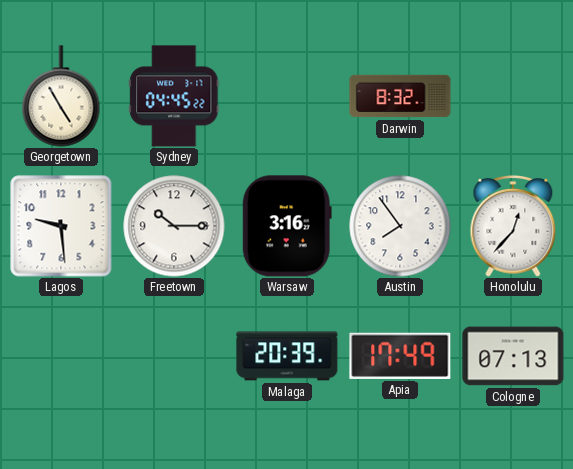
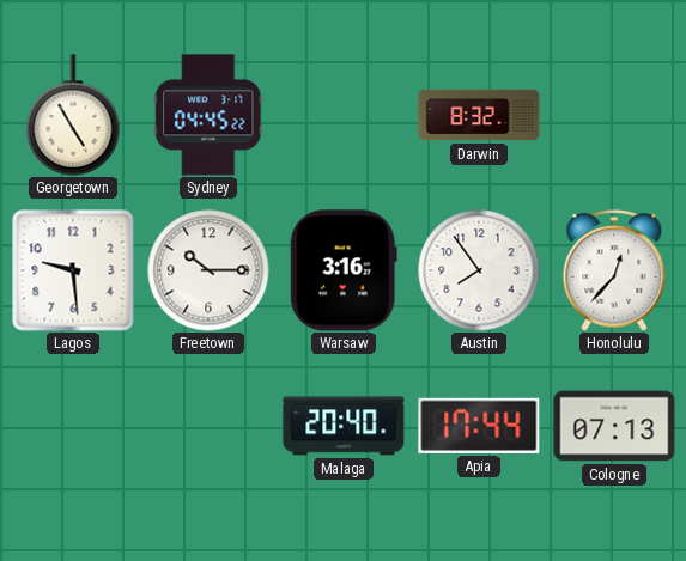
Malaga: 20:39 -> 20:40
Apia: 17:49 -> 17:44
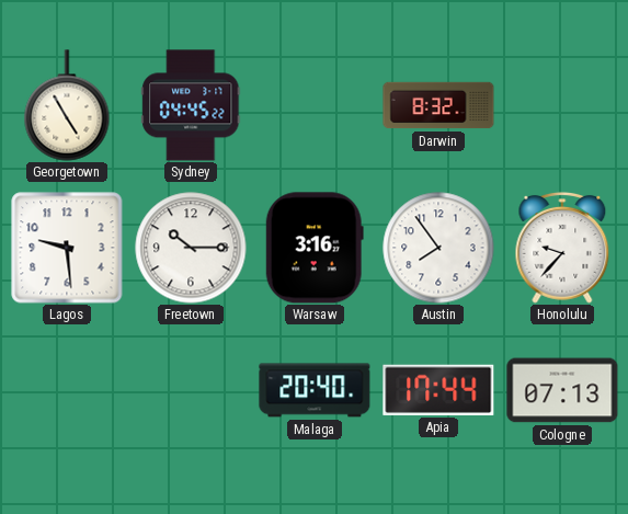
Honolulu: 12:37 -> 9:37
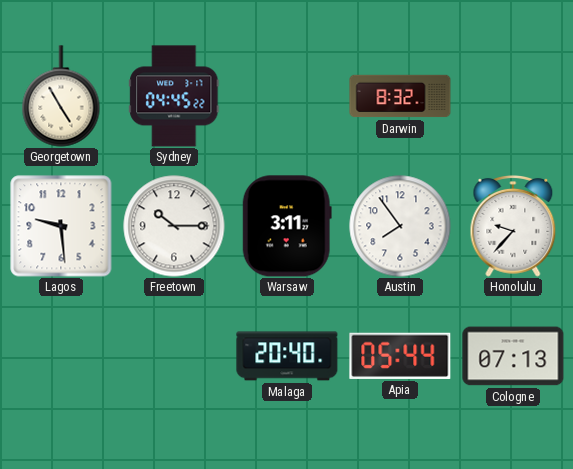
Warsaw: 3:16 -> 3:11
Apia: 17:44 -> 05:44
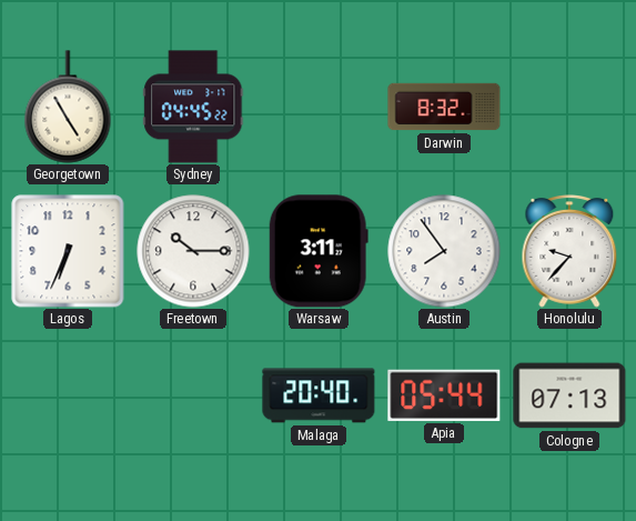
Lagos: 9:29 -> 6:34
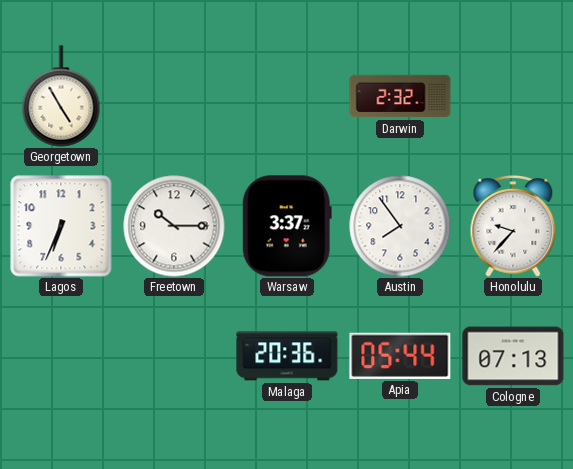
Sydney: 04:45 -> none
Darwin: 8:32 -> 2:32
Warsaw: 3:11 -> 3:37
Malaga: 20:40 -> 20:36
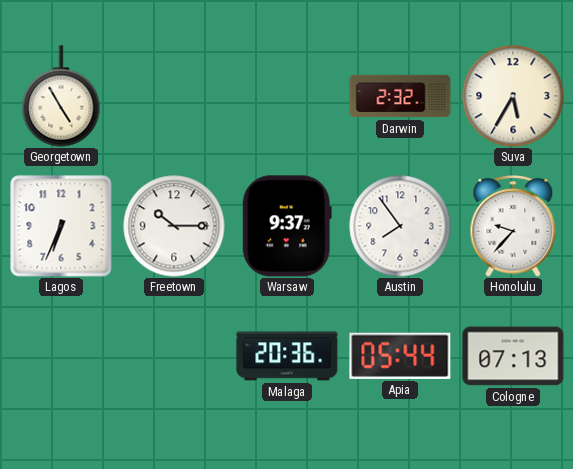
Suva: none -> 5:35
Warsaw: 3:37 -> 9:37
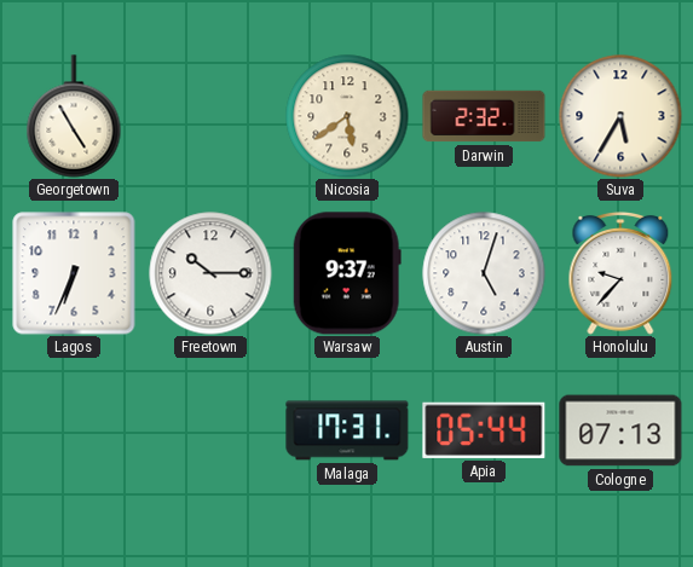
Nicosia: none -> 5:39
Austin: 7:54 -> 5:03
Malaga: 20:36 -> 17:31
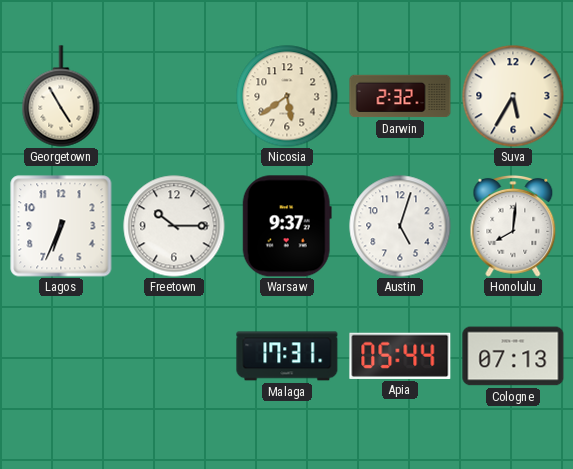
Honolulu: 9:37 -> 8:01
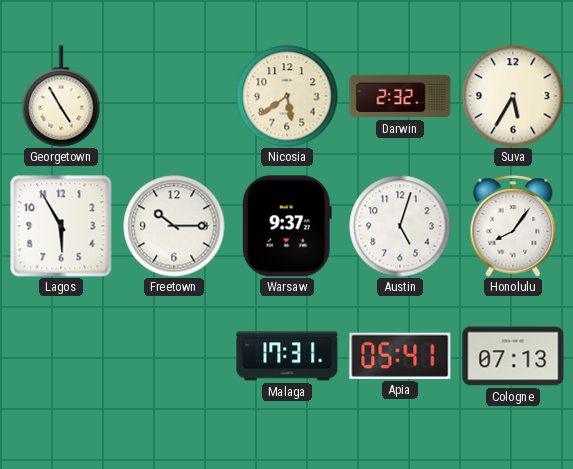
Lagos: 6:34 -> 5:55
Honolulu: 8:01 -> 8:06
Apia: 05:44 -> 05:41
